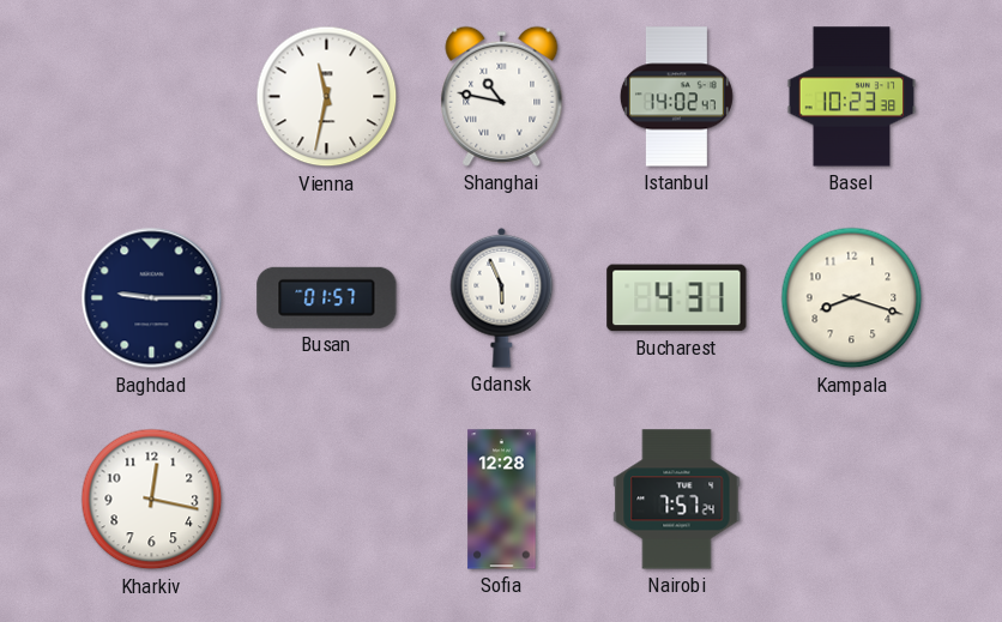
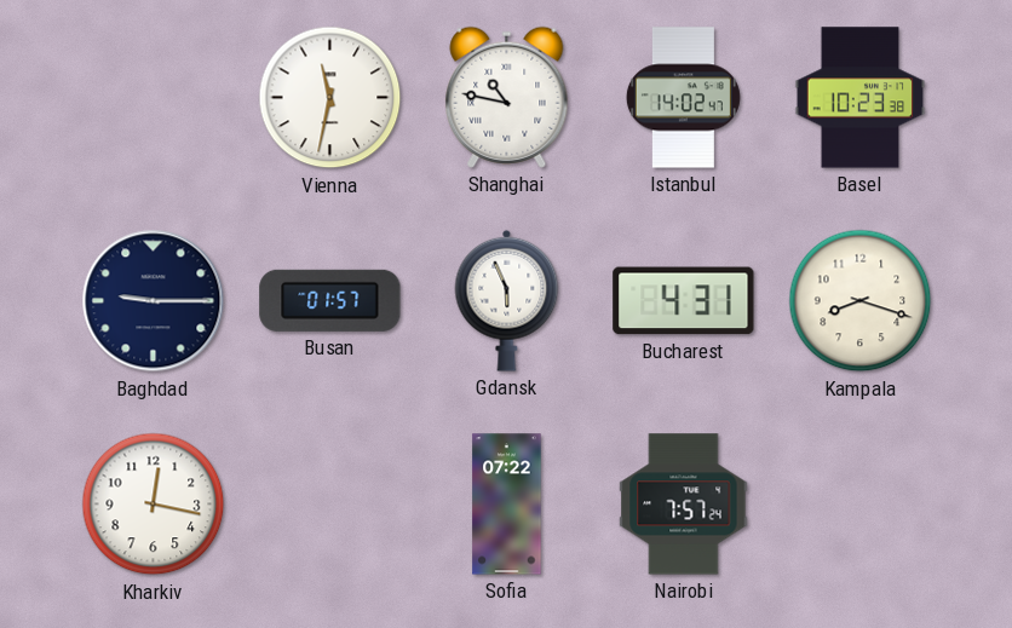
Sofia: 12:28 -> 07:22
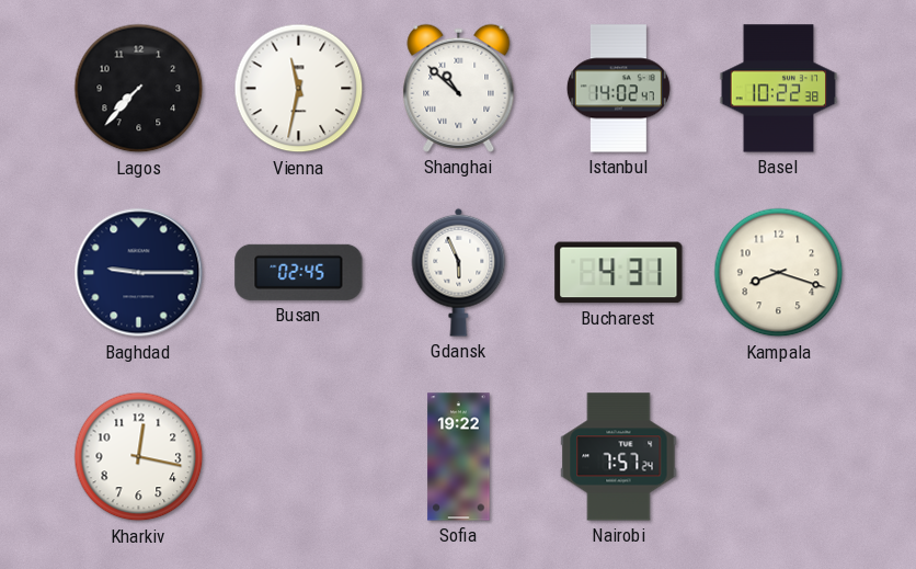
Lagos: none -> 7:37
Shanghai: 10:47 -> 10:52
Basel: 10:23 -> 10:22
Busan: 01:57 -> 02:45
Sofia: 07:22 -> 19:22
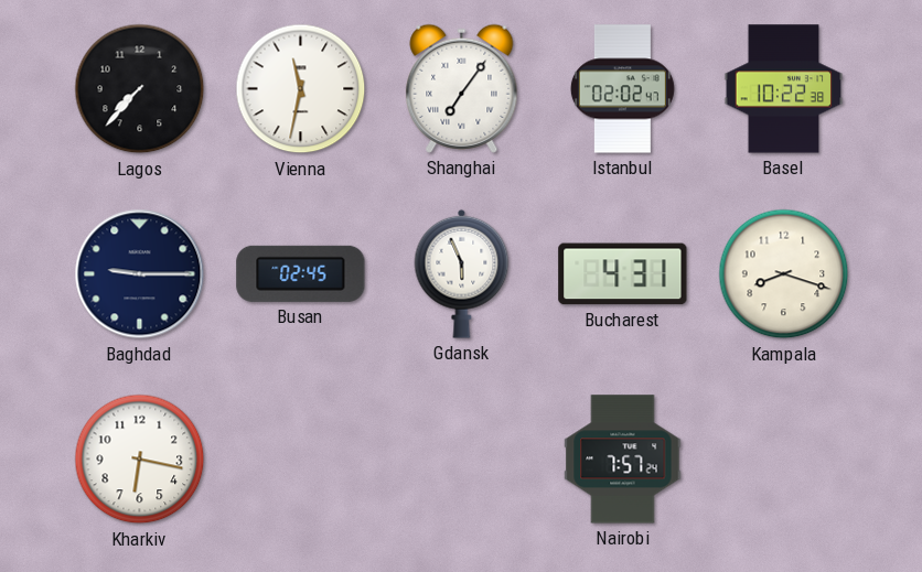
Shanghai: 10:52 -> 7:06
Istanbul: 14:02 -> 02:02
Kharkiv: 12:17 -> 6:17
Sofia: 19:22 -> none
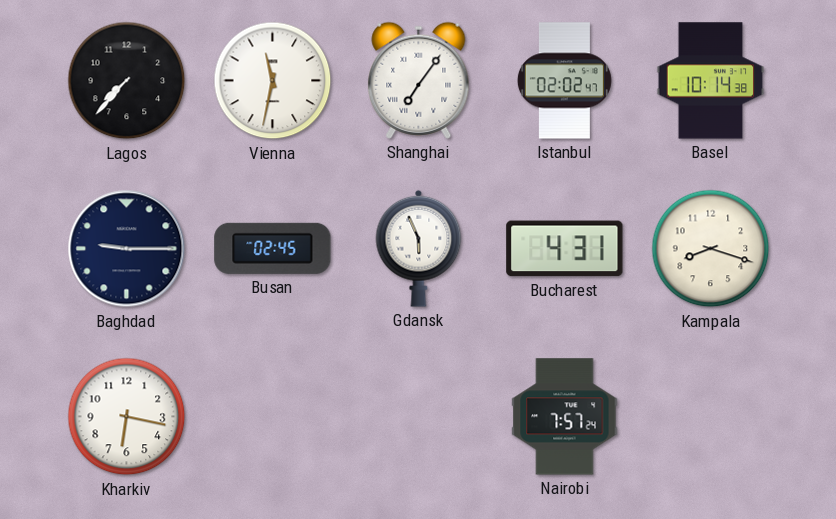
Basel: 10:22 -> 10:14
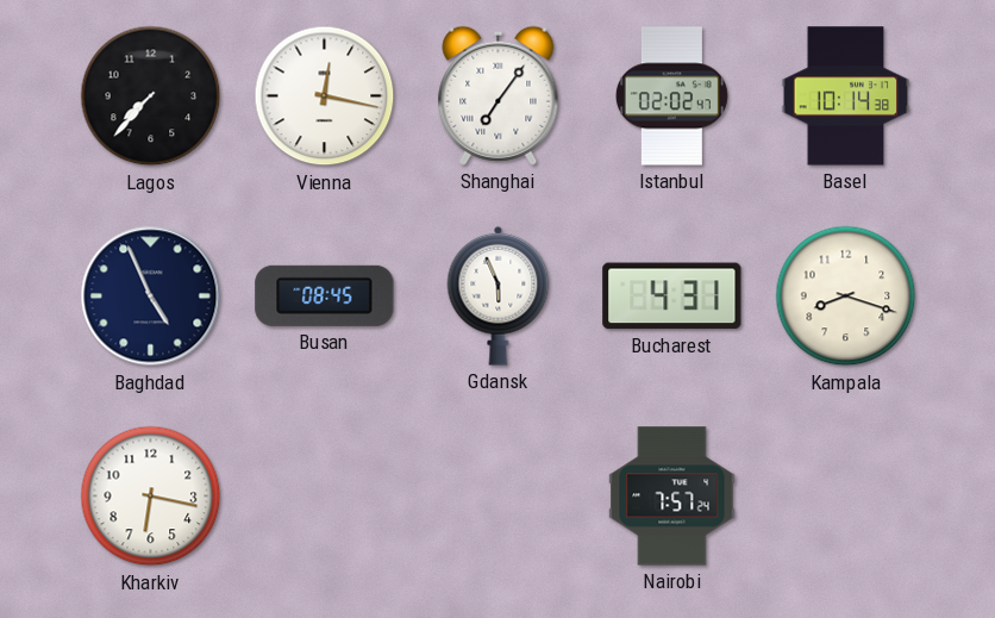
Vienna: 11:32 -> 12:17
Baghdad: 9:15 -> 4:56
Busan: 02:45 -> 08:45
